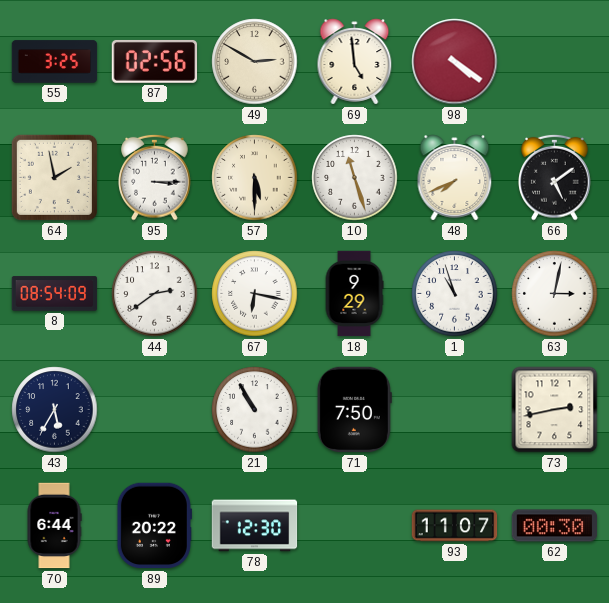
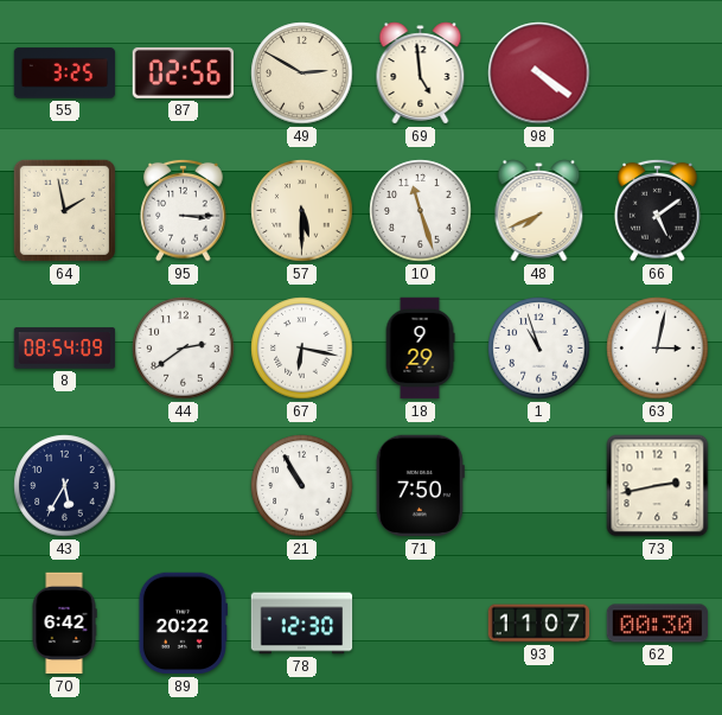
70: 6:44 -> 6:42
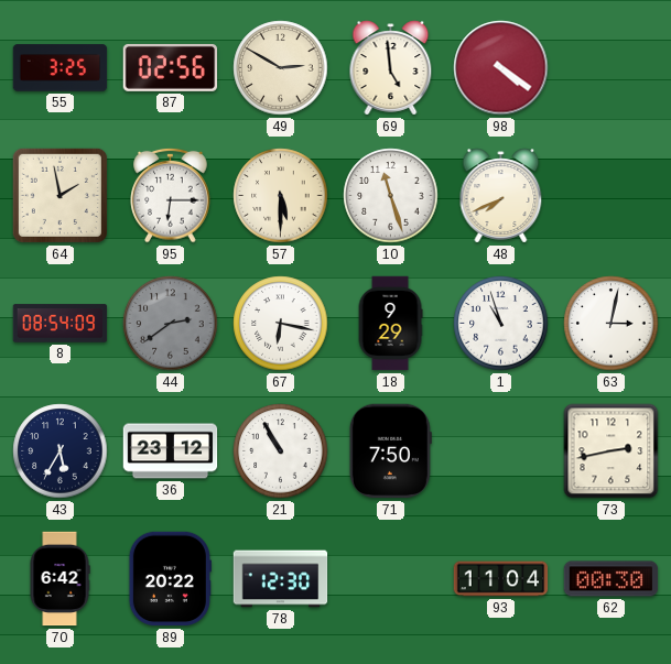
95: 3:15 -> 6:15
66: 5:09 -> none
44 dial: white -> grey
36: none -> 23:12
93: 11:07 -> 11:04
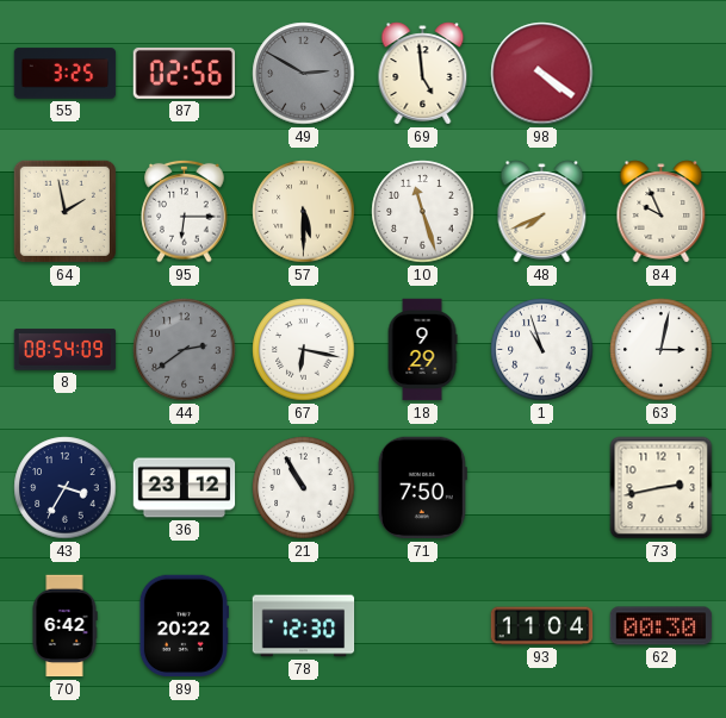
49 dial: cream -> grey
84: none -> 9:56
43: 5:35 -> 3:35
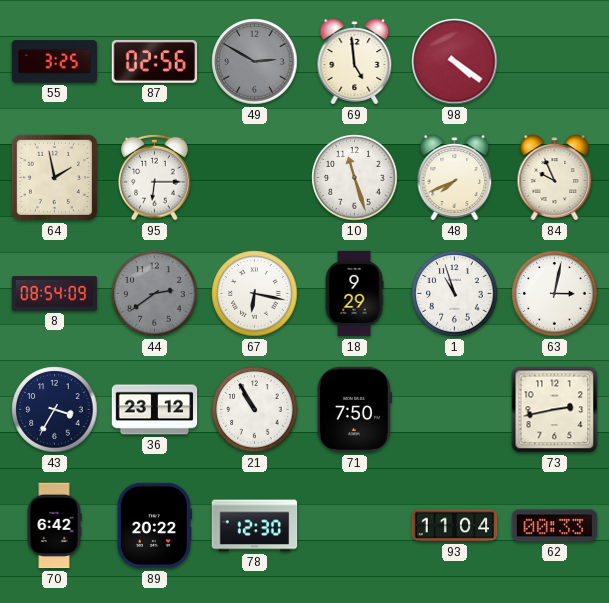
57: 5:30 -> none
62: 00:30 -> 00:33
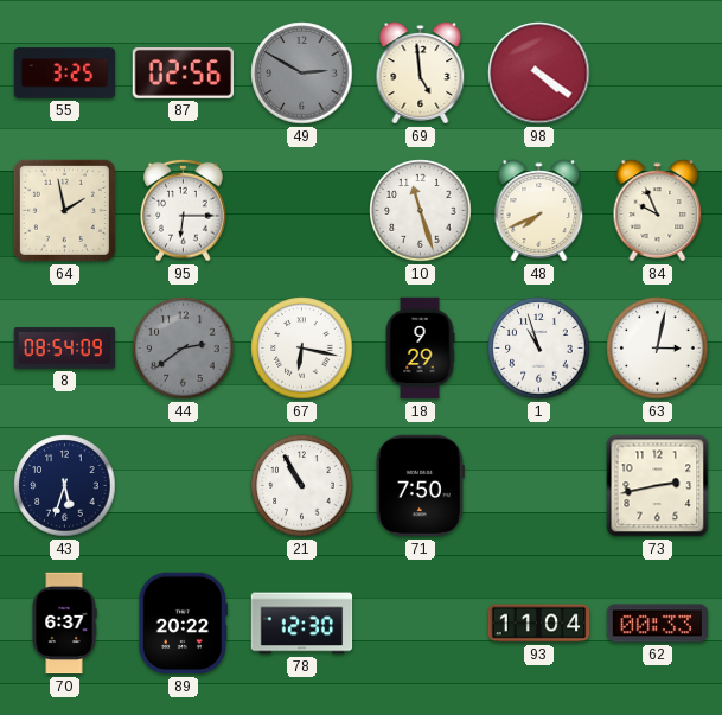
43: 3:35 -> 5:33
36: 23:12 -> none
70: 6:42 -> 6:37
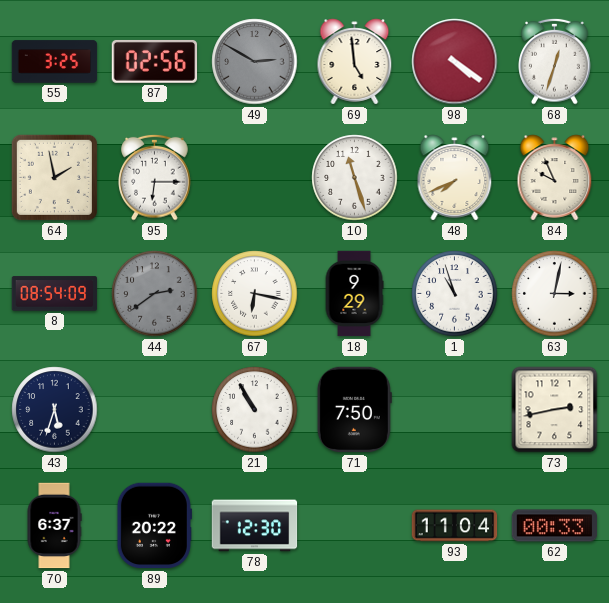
68: none -> 12:33
